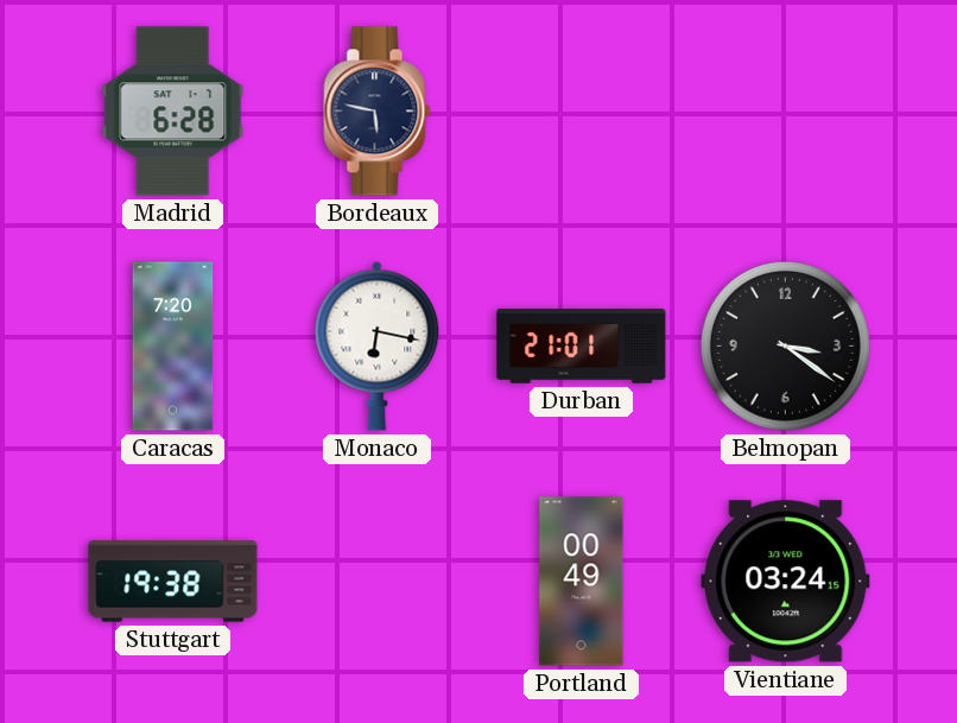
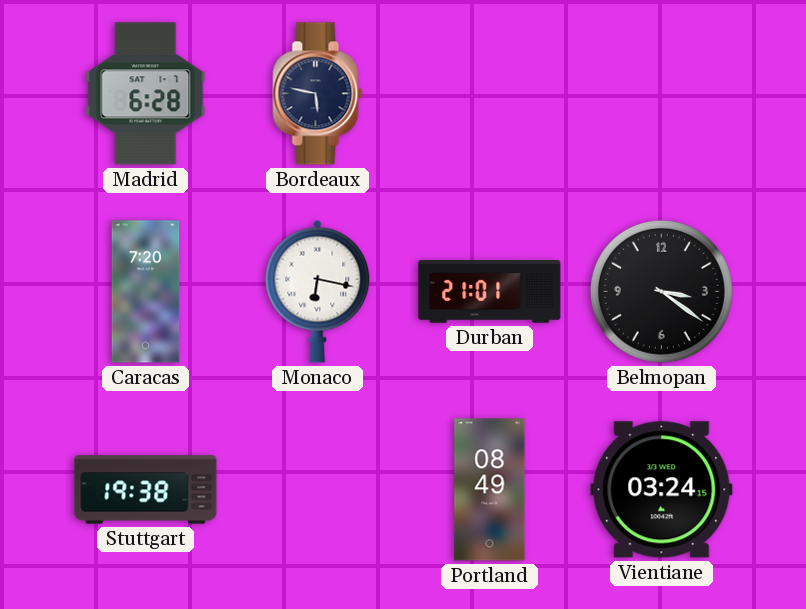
Portland: 00:49 -> 08:49
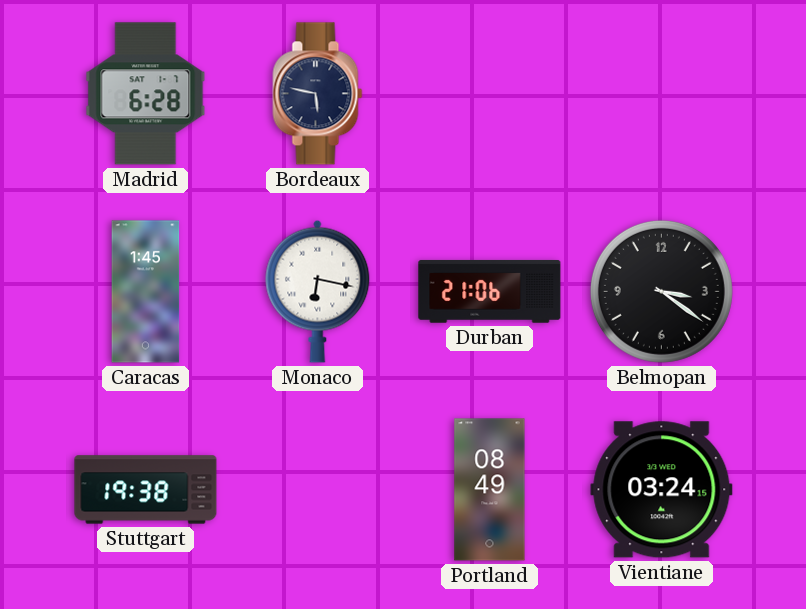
Caracas: 7:20 -> 1:45
Durban: 21:01 -> 21:06
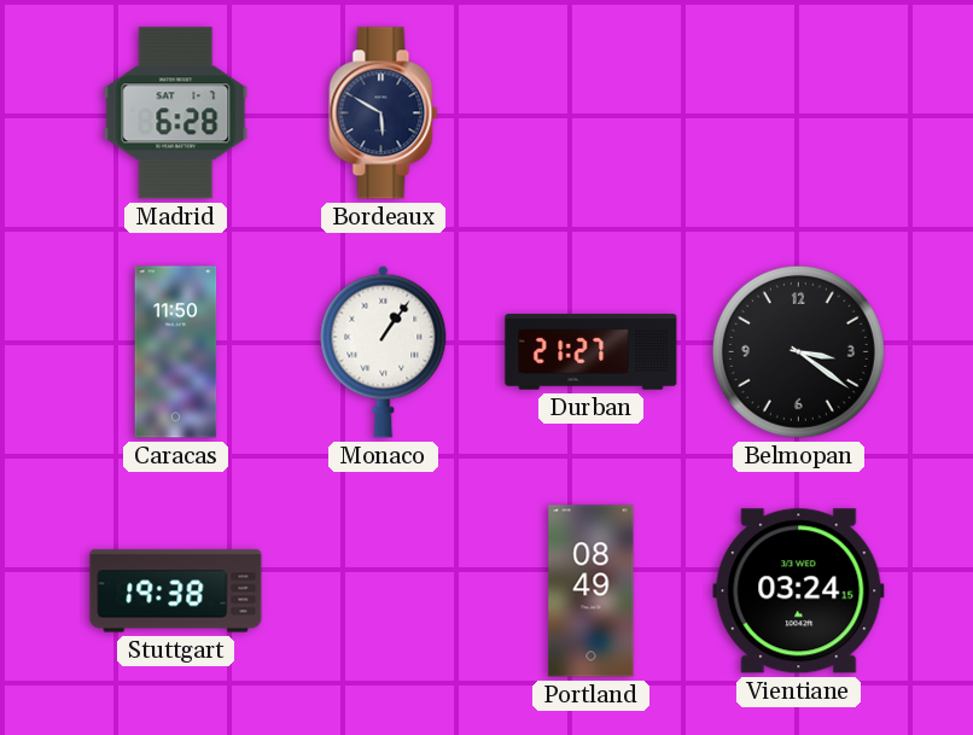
Bordeaux: 5:47 -> 5:50
Caracas: 1:45 -> 11:50
Monaco: 6:17 -> 1:06
Durban: 21:06 -> 21:27
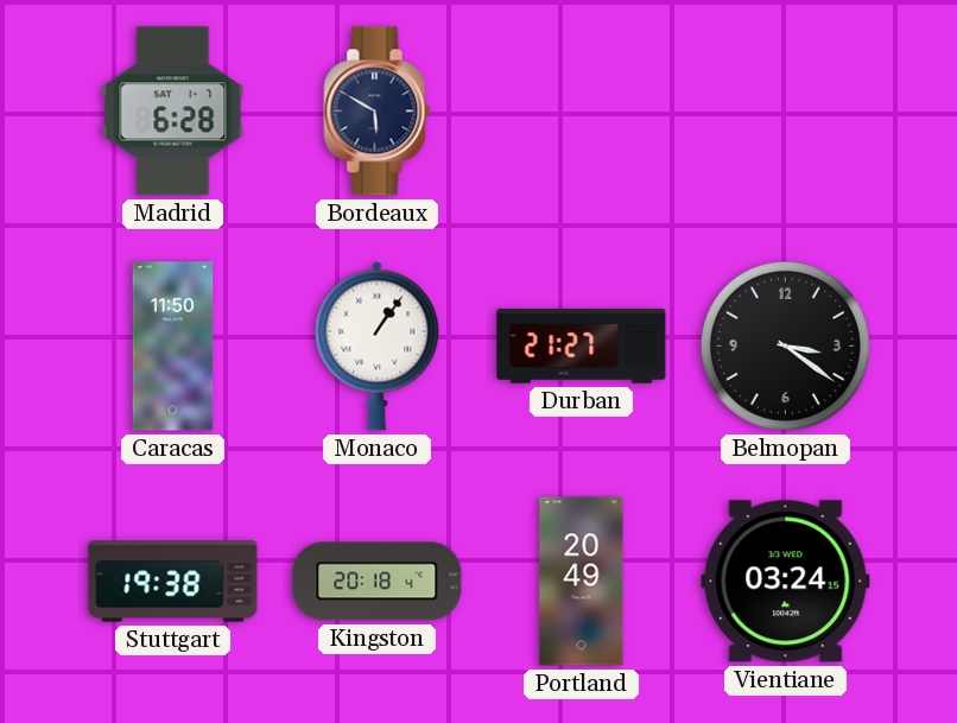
Kingston: none -> 20:18
Portland: 08:49 -> 20:49
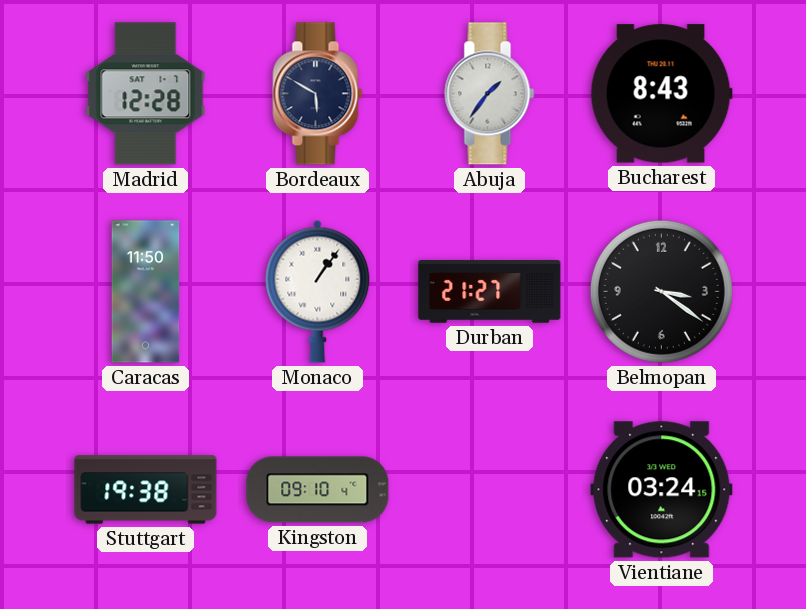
Madrid: 6:28 -> 12:28
Abuja: none -> 1:36
Bucharest: none -> 8:43
Kingston: 20:18 -> 09:10
Portland: 20:49 -> none
